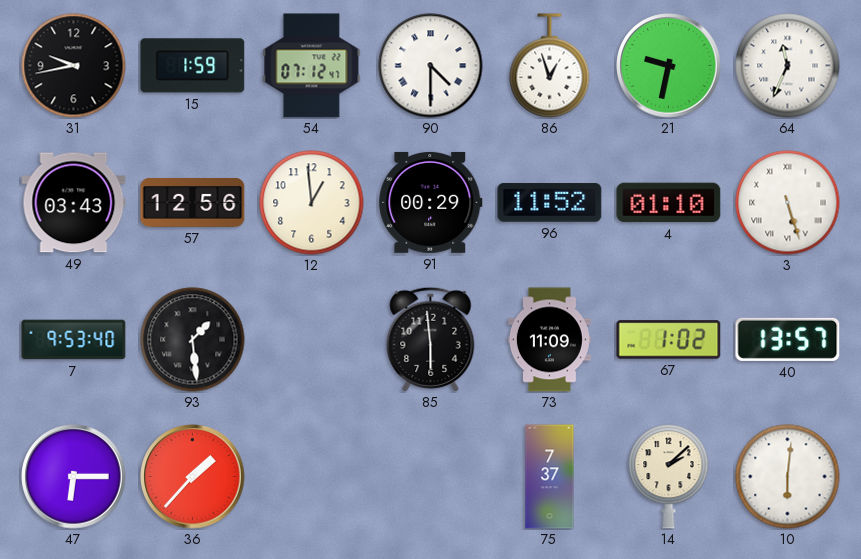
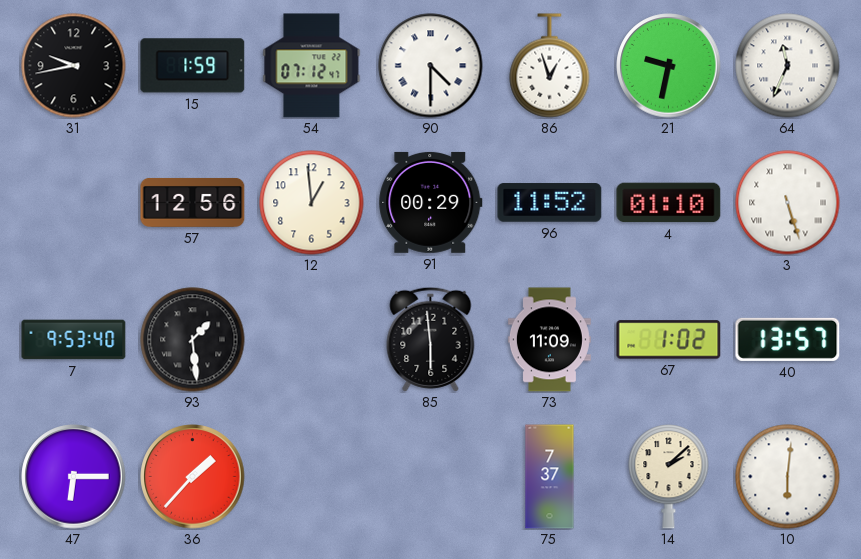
49: 03:43 -> none
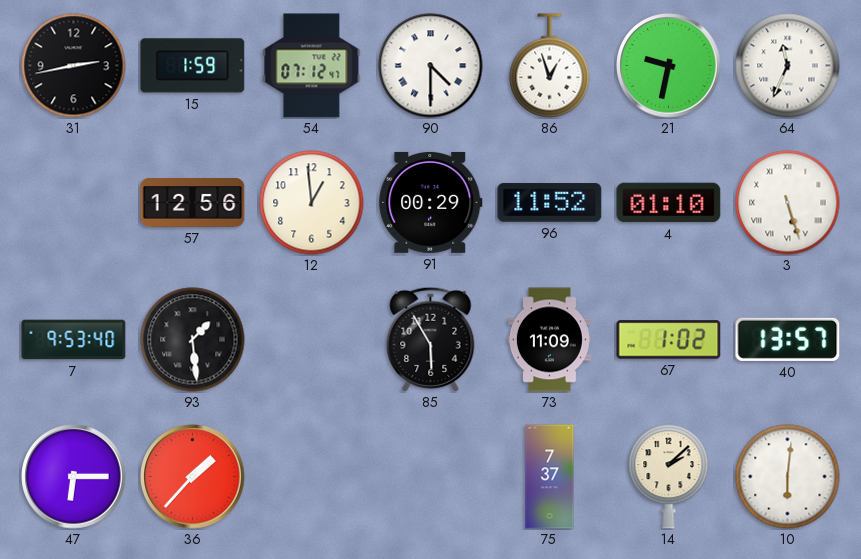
31: 9:43 -> 2:43
85: 5:59 -> 5:55
